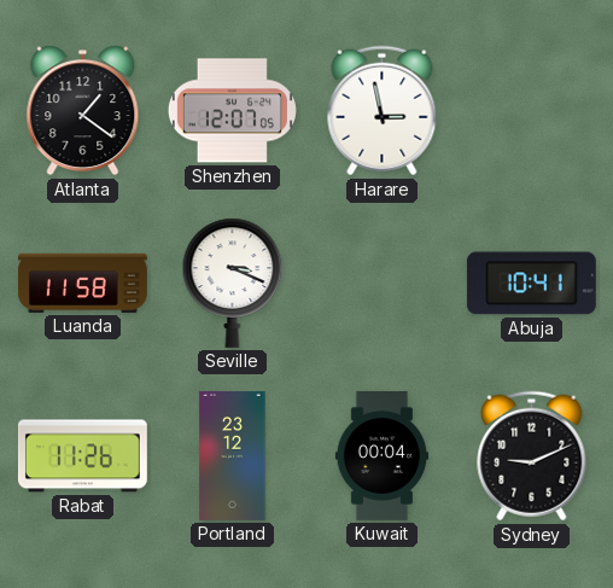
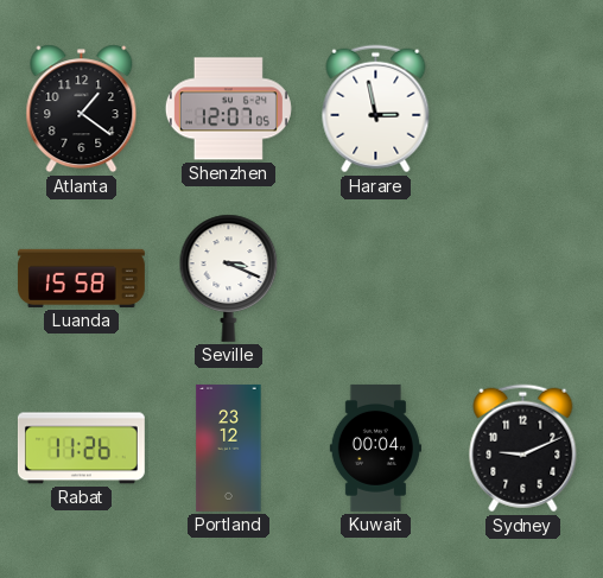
Luanda: 11:58 -> 15:58
Abuja: 10:41 -> none
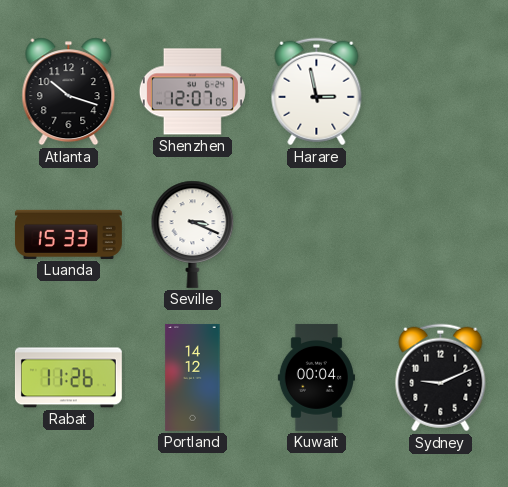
Atlanta: 1:21 -> 10:18
Luanda: 15:58 -> 15:33
Portland: 23:12 -> 14:12
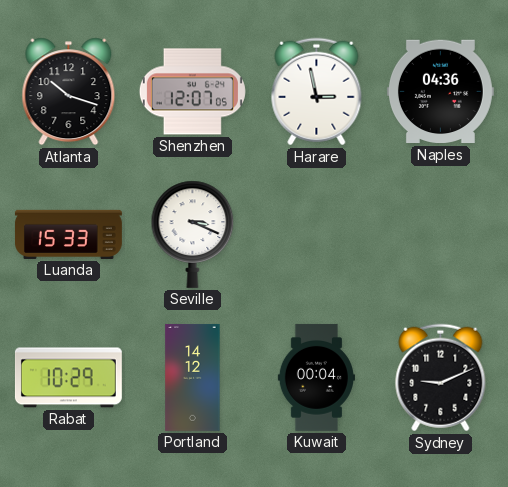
Naples: none -> 04:36
Rabat: 11:26 -> 10:29
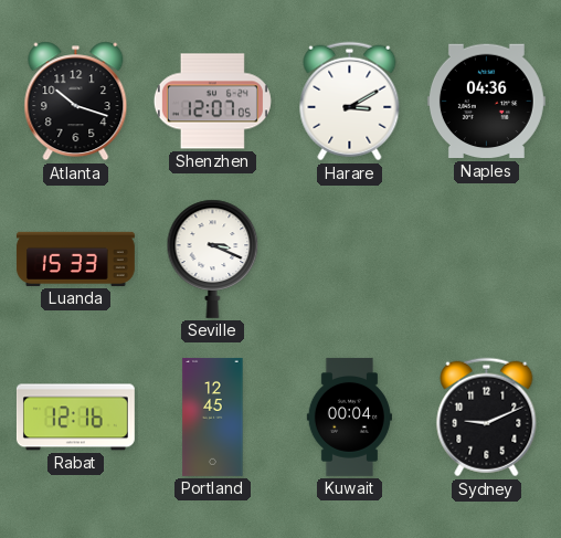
Harare: 2:58 -> 3:10
Rabat: 10:29 -> 12:16
Portland: 14:12 -> 12:45
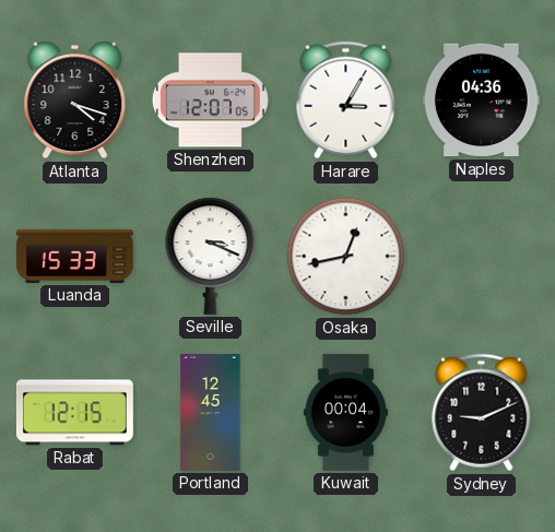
Atlanta: 10:18 -> 4:18
Harare: 3:10 -> 3:05
Osaka: none -> 12:43
Rabat: 12:16 -> 12:15
